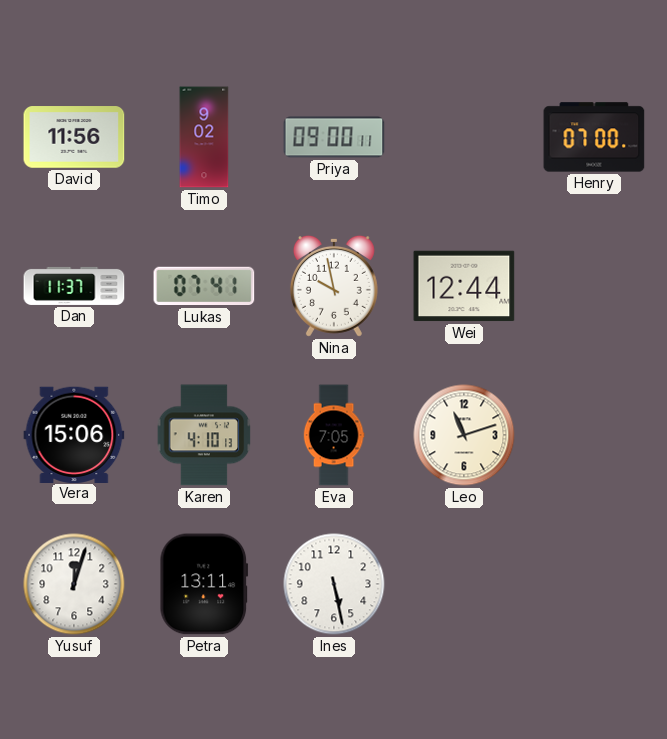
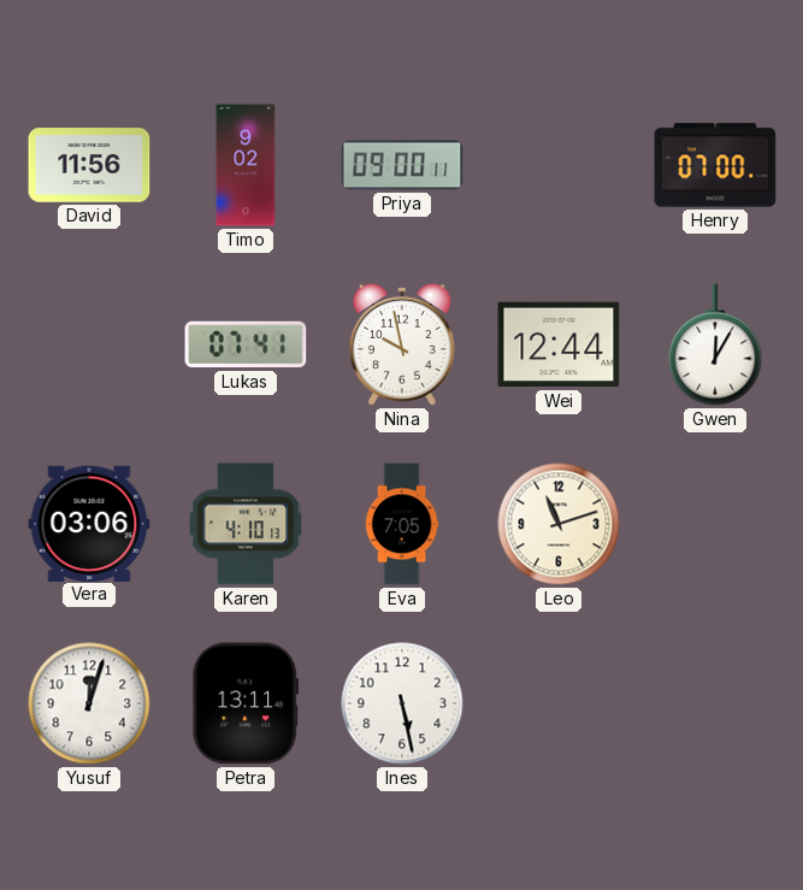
Dan: 11:37 -> none
Gwen: none -> 12:05
Vera: 15:06 -> 03:06
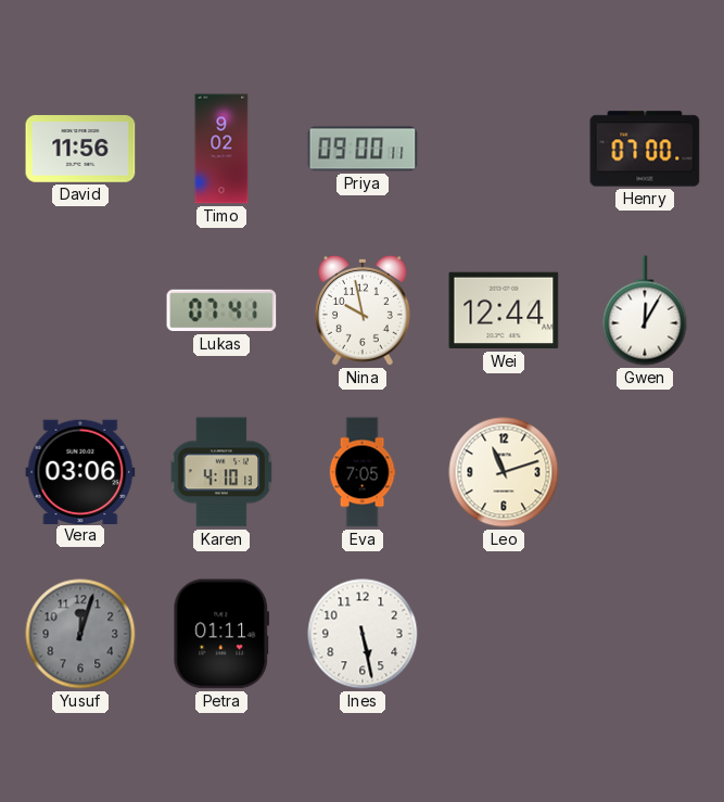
Yusuf dial: white -> grey
Petra: 13:11 -> 01:11
